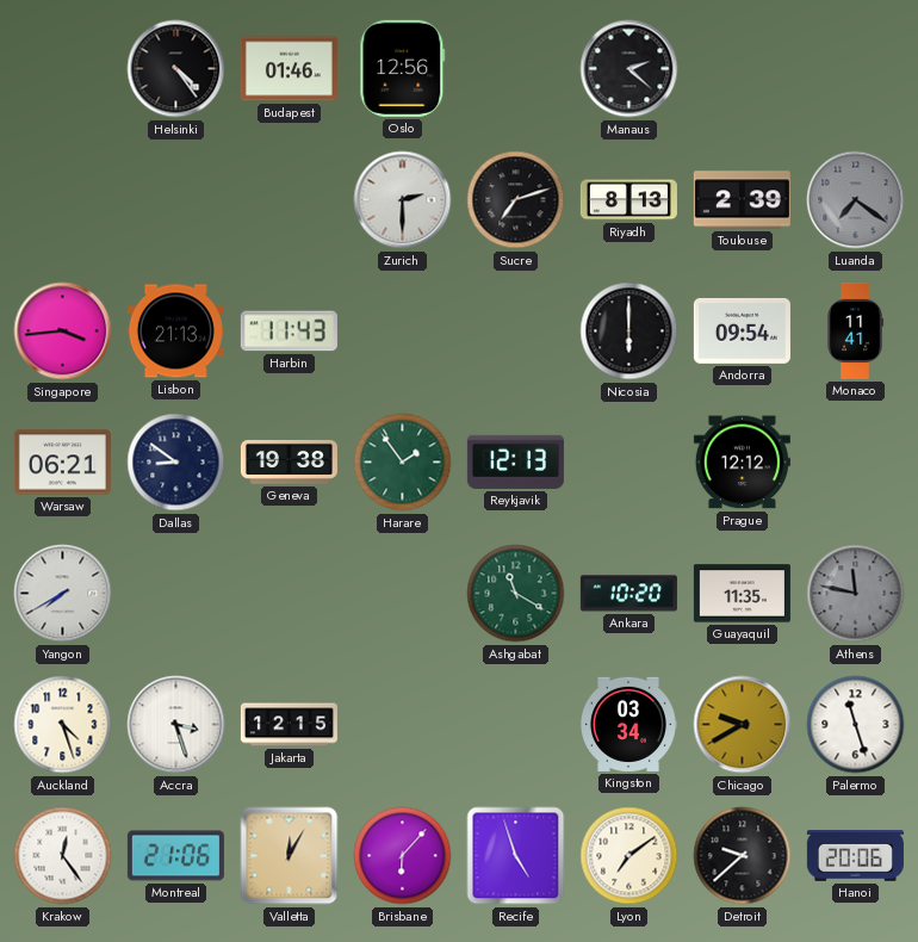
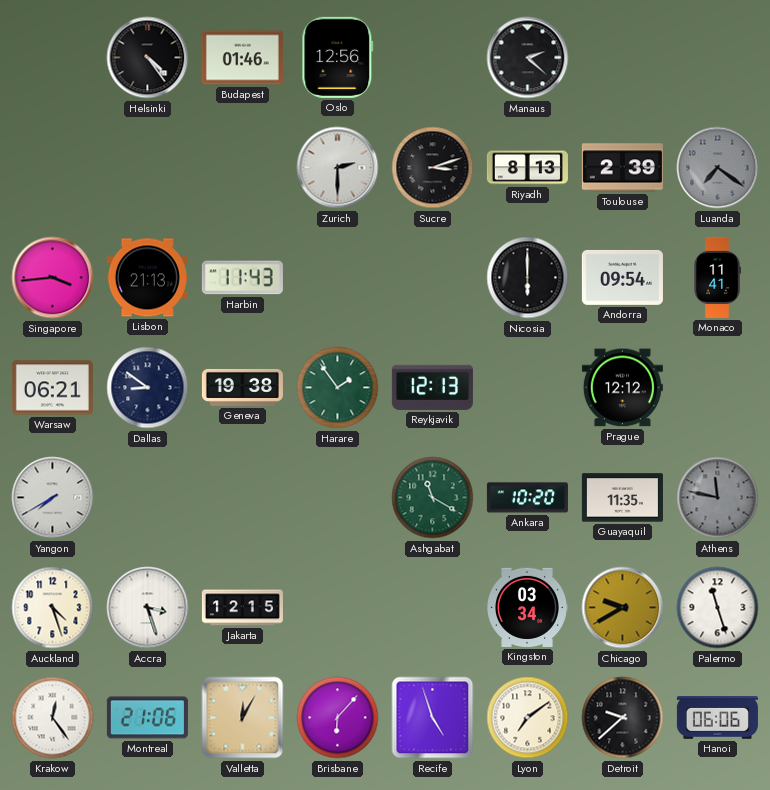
Sucre: 7:12 -> 3:12
Hanoi: 20:06 -> 06:06
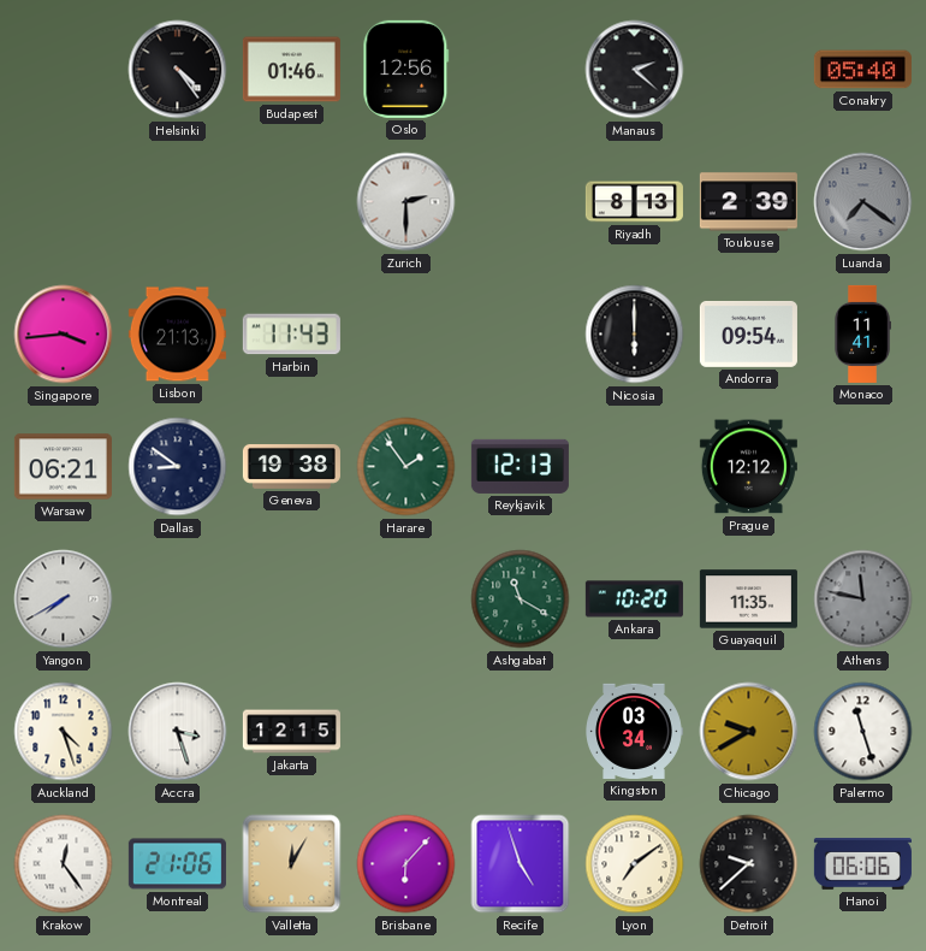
Conakry: none -> 05:40
Sucre: 3:12 -> none
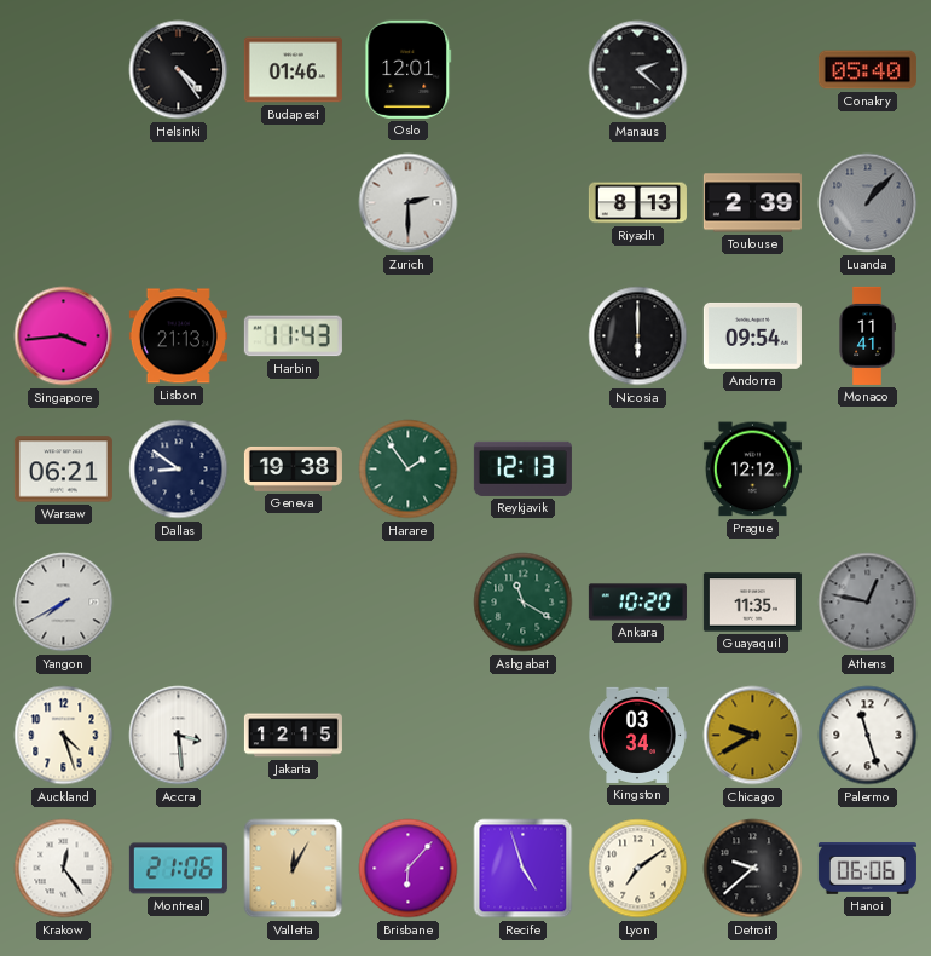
Oslo: 12:56 -> 12:01
Luanda: 7:21 -> 1:07
Athens: 11:47 -> 12:47
Accra: 3:27 -> 3:29
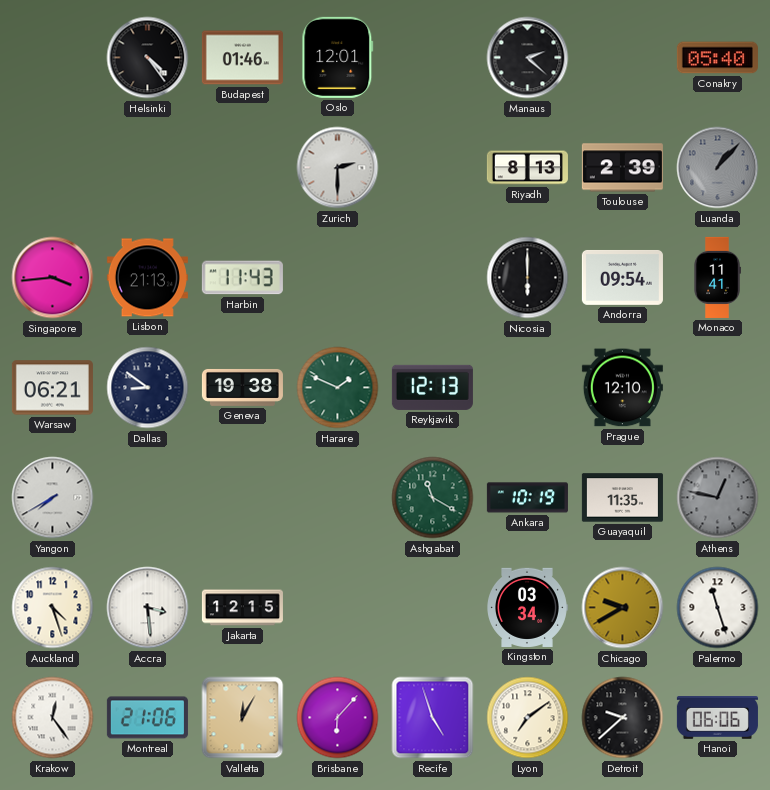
Harare: 1:54 -> 1:49
Prague: 12:12 -> 12:10
Ankara: 10:20 -> 10:19
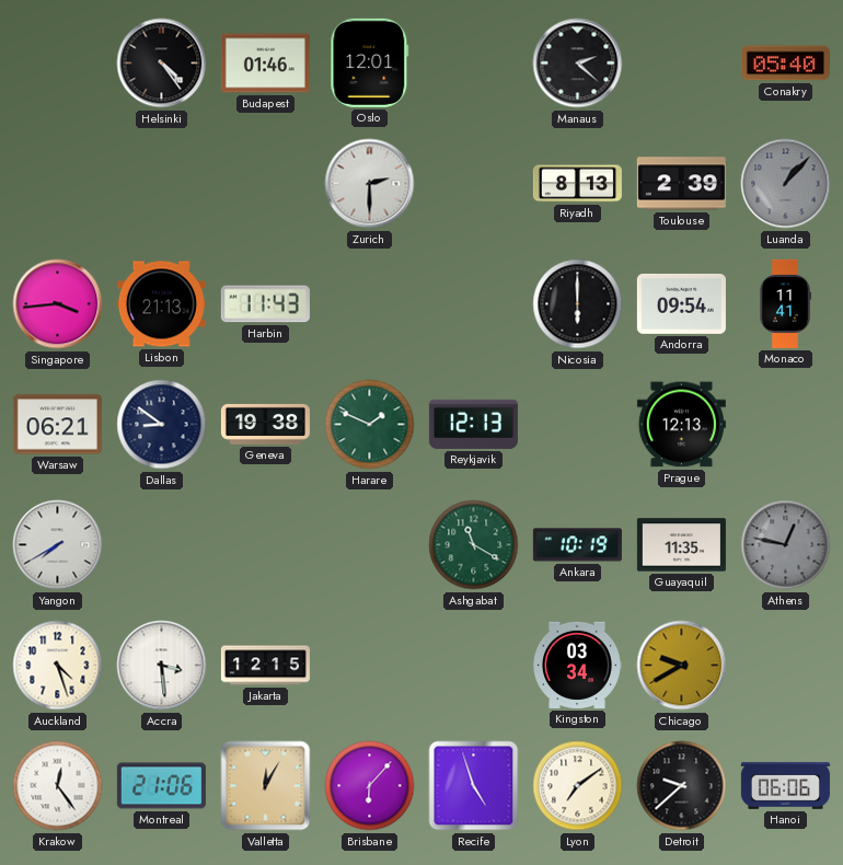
Prague: 12:10 -> 12:13
Palermo: 11:27 -> none
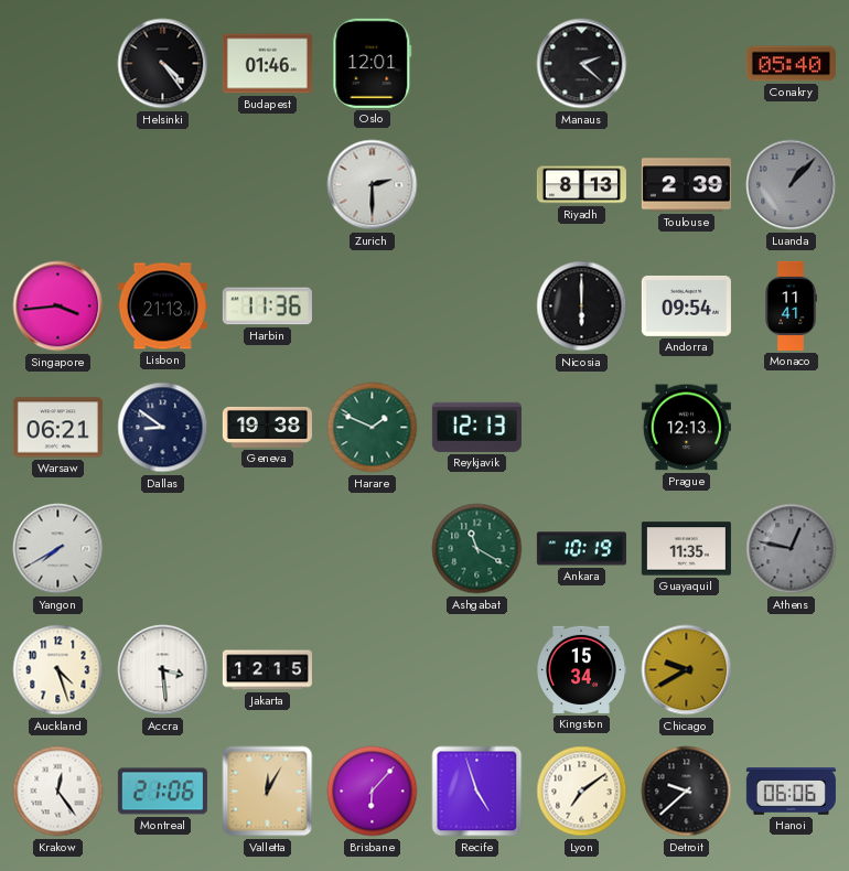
Harbin: 11:43 -> 11:36
Kingston: 03:34 -> 15:34
